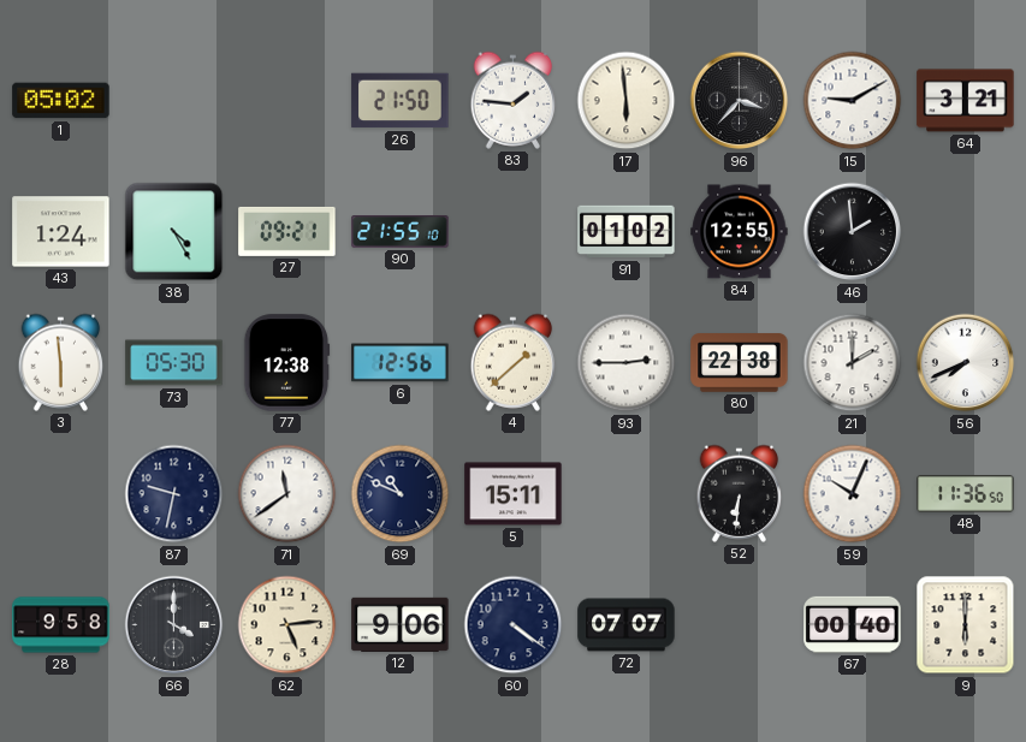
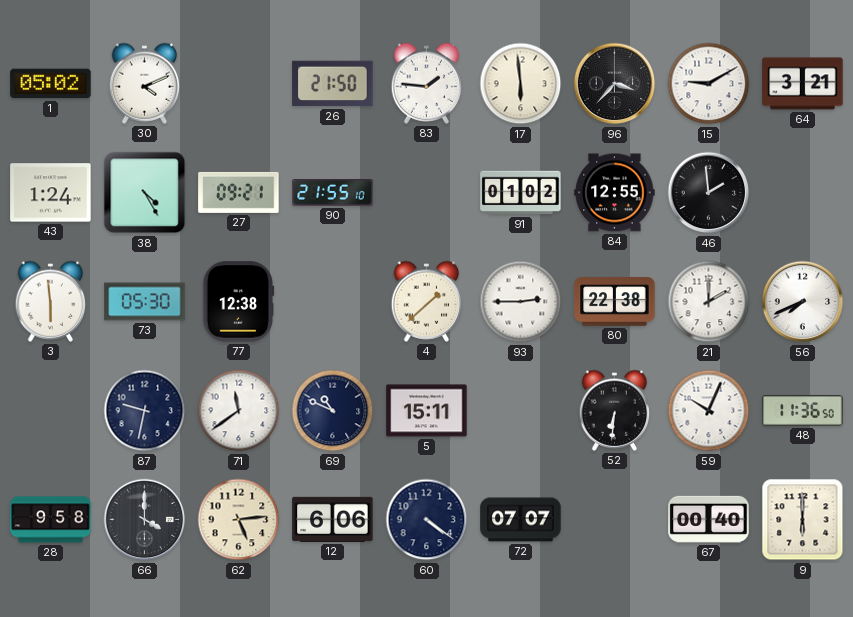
30: none -> 4:11
6: 12:56 -> none
12: 9:06 -> 6:06
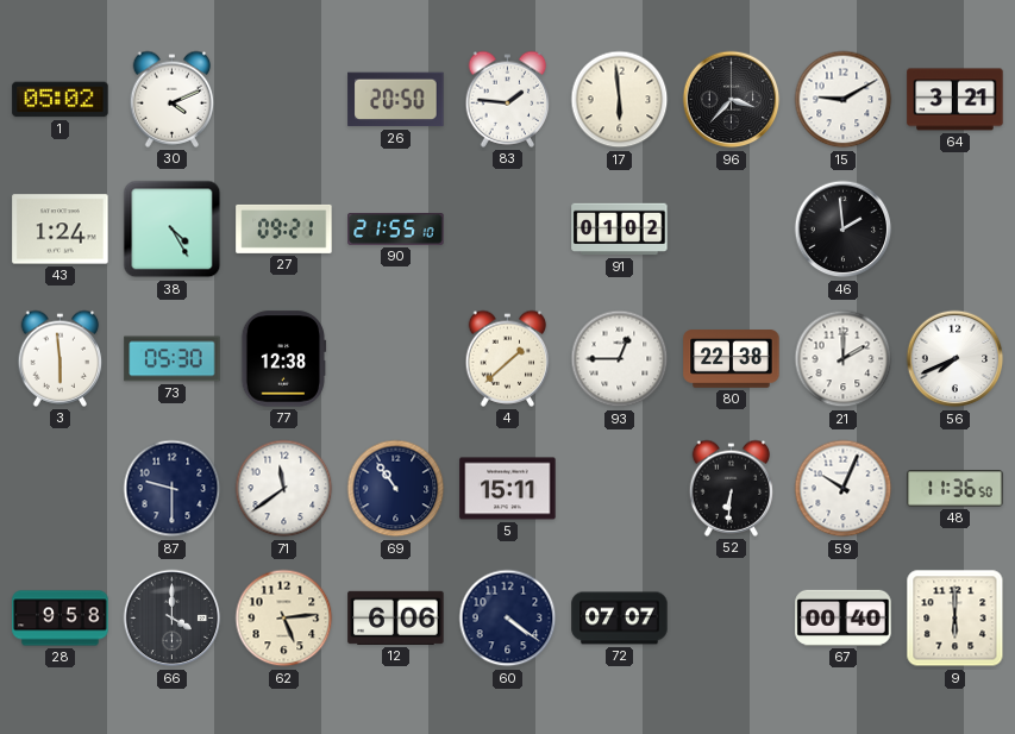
26: 21:50 -> 20:50
84: 12:55 -> none
93: 2:45 -> 12:45
87: 9:32 -> 9:30
69: 10:49 -> 10:54
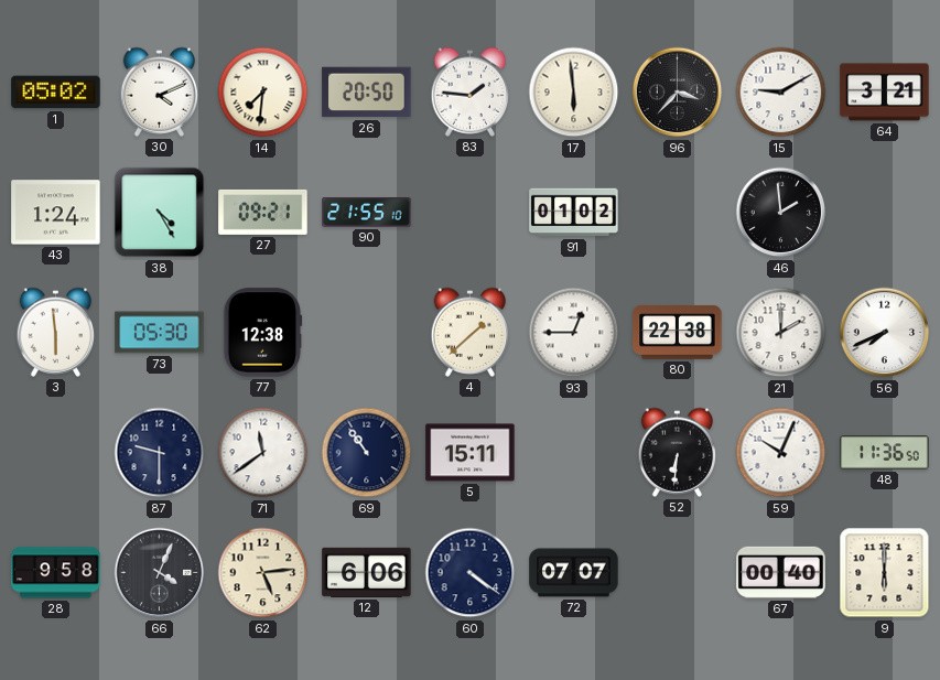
14: none -> 7:31
66: 4:00 -> 4:04
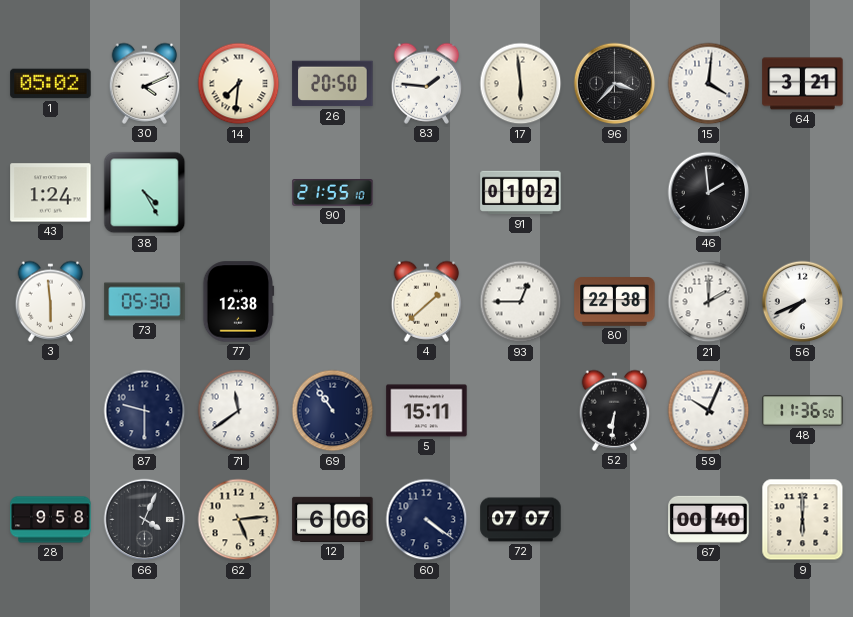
15: 9:10 -> 4:01
27: 09:21 -> none
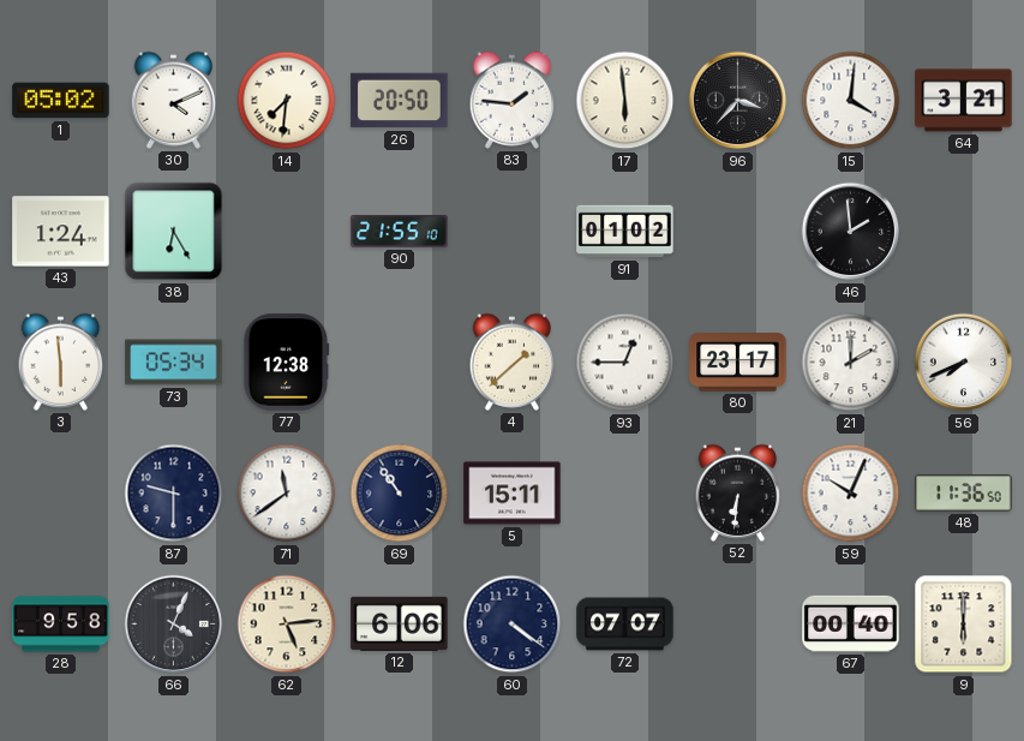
38: 4:25 -> 6:25
73: 05:30 -> 05:34
80: 22:38 -> 23:17
